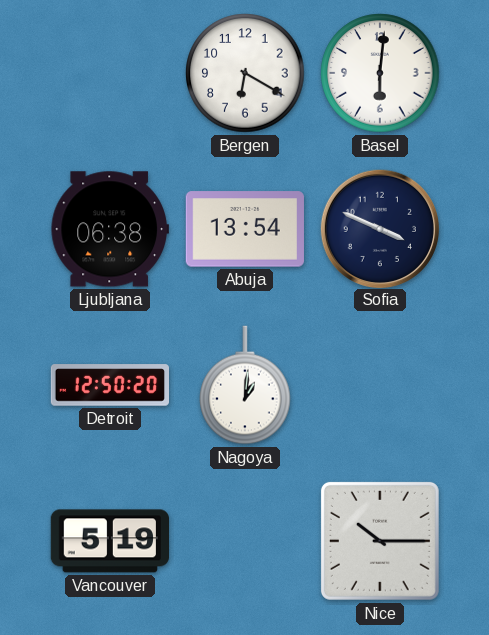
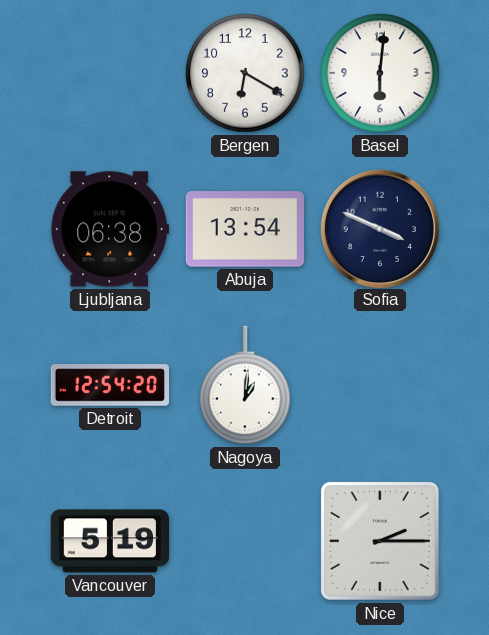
Detroit: 12:50 -> 12:54
Nice: 10:15 -> 2:15
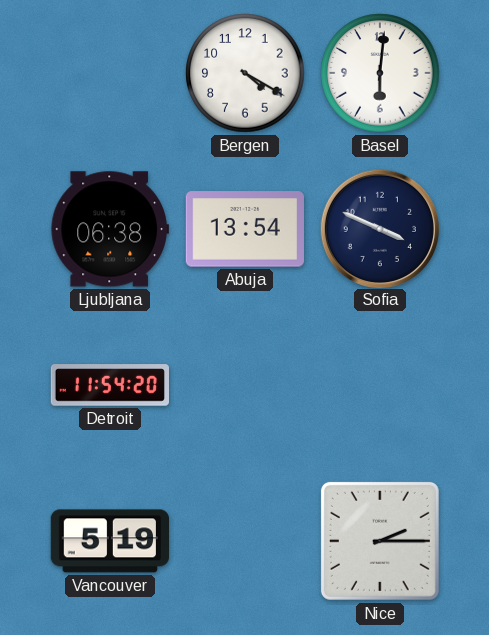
Bergen: 6:20 -> 4:20
Detroit: 12:54 -> 11:54
Nagoya: 1:01 -> none
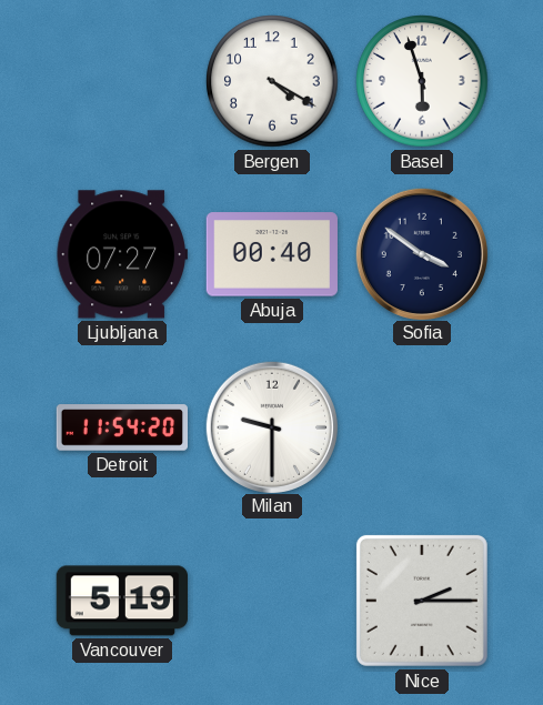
Basel: 6:01 -> 5:57
Ljubljana: 06:38 -> 07:27
Abuja: 13:54 -> 00:40
Sofia: 3:49 -> 3:51
Milan: none -> 9:30
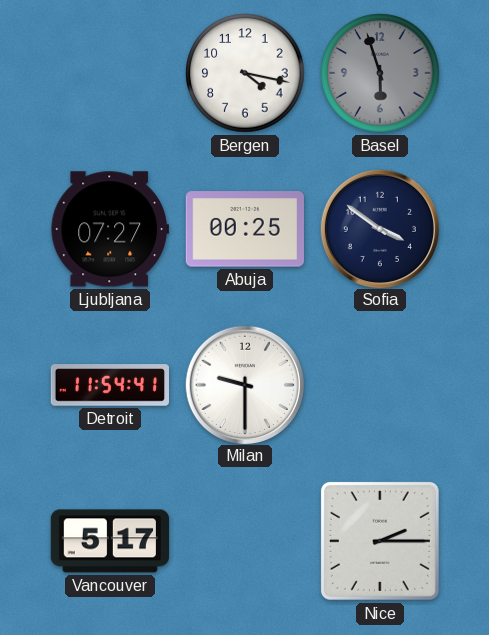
Bergen: 4:20 -> 4:17
Basel dial: white -> grey
Abuja: 00:40 -> 00:25
Detroit: 11:54:20 -> 11:54:41
Vancouver: 5:19 -> 5:17
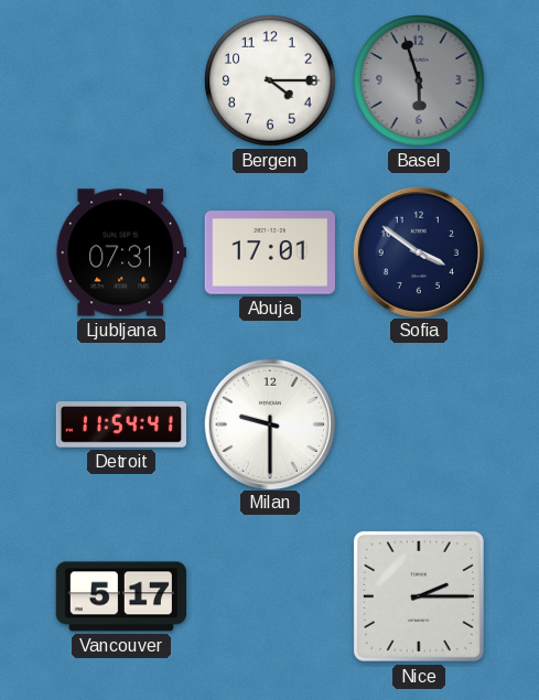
Bergen: 4:17 -> 4:15
Ljubljana: 07:27 -> 07:31
Abuja: 00:25 -> 17:01
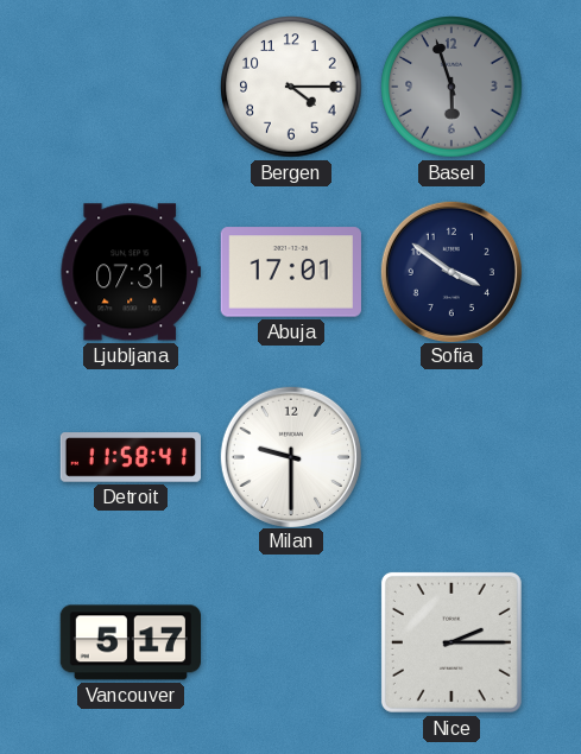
Detroit: 11:54 -> 11:58
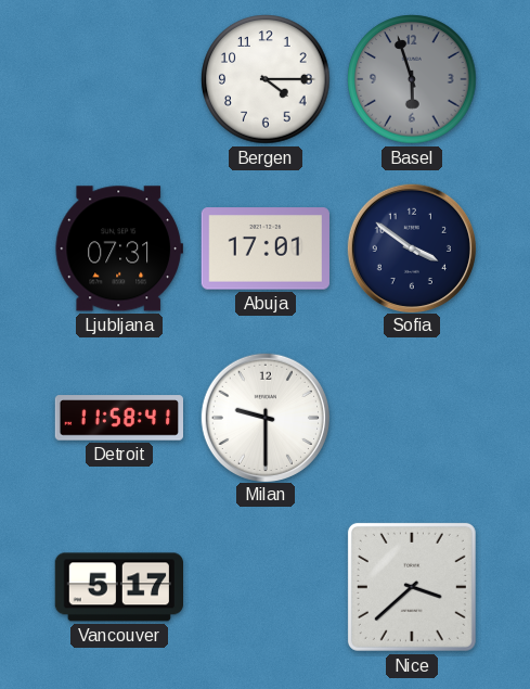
Nice: 2:15 -> 3:38
